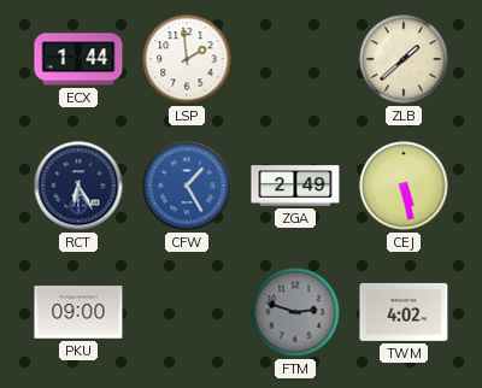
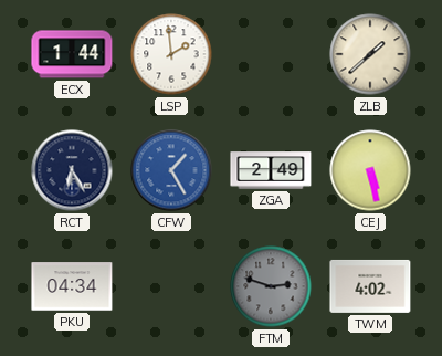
PKU: 09:00 -> 04:34
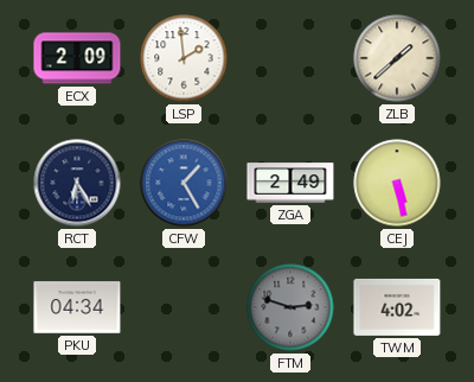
ECX: 1:44 -> 2:09
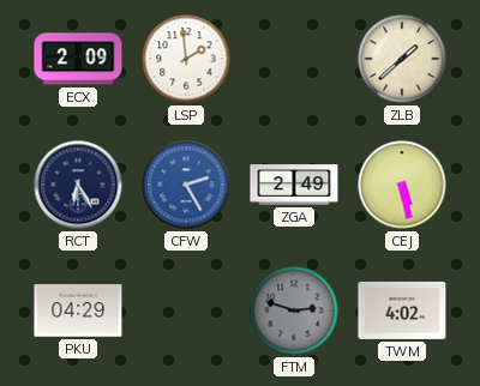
CFW: 1:25 -> 2:25
PKU: 04:34 -> 04:29
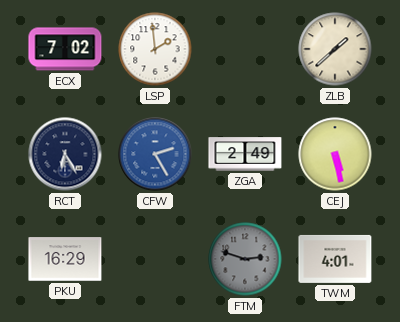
ECX: 2:09 -> 7:02
PKU: 04:29 -> 16:29
TWM: 4:02 -> 4:01
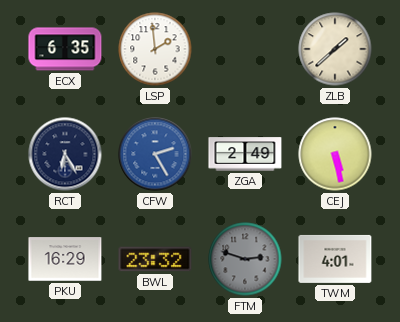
ECX: 7:02 -> 6:35
BWL: none -> 23:32
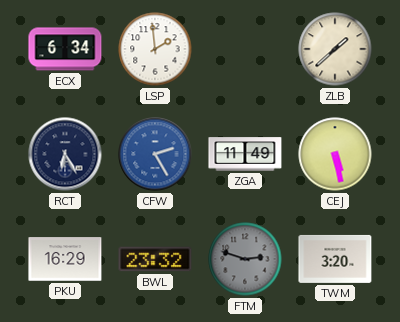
ECX: 6:35 -> 6:34
ZGA: 2:49 -> 11:49
TWM: 4:01 -> 3:20
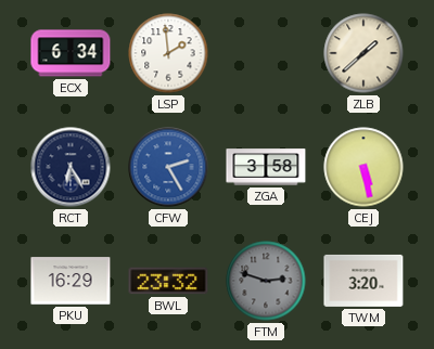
ZGA: 11:49 -> 3:58
